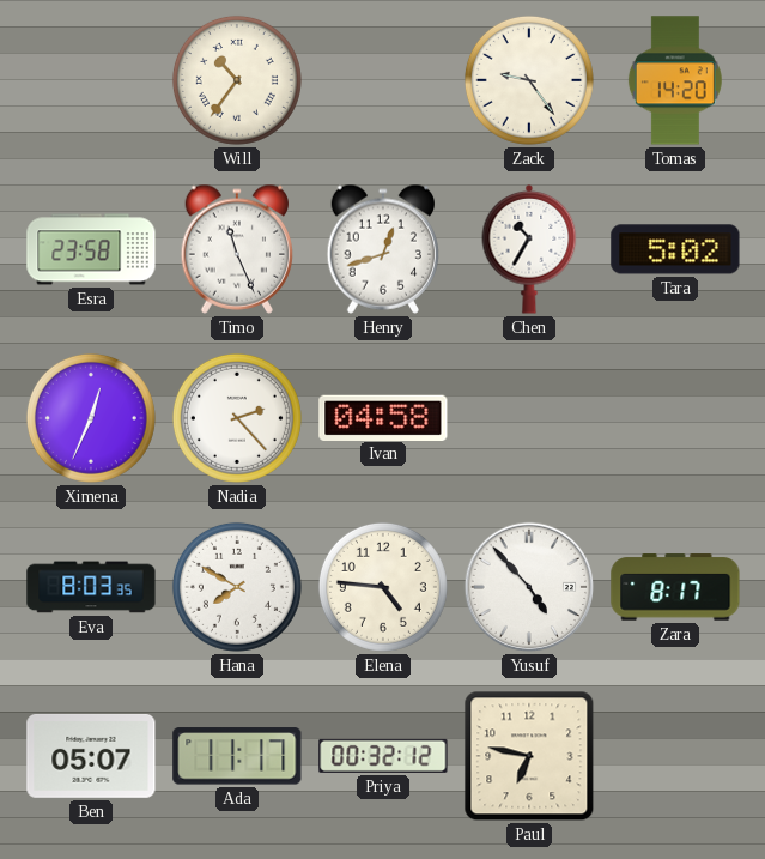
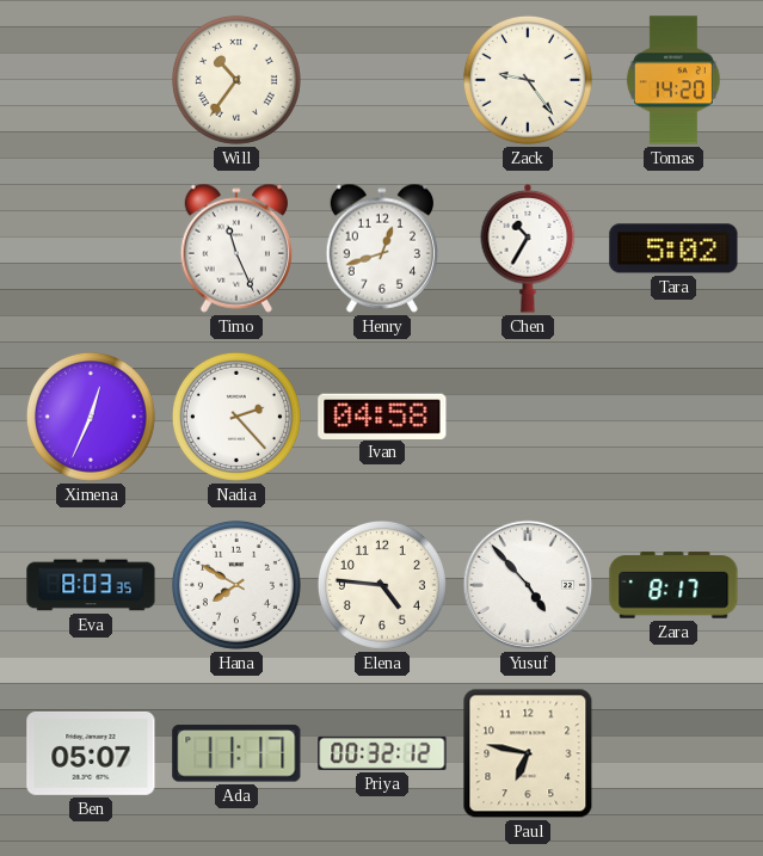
Esra: 23:58 -> none
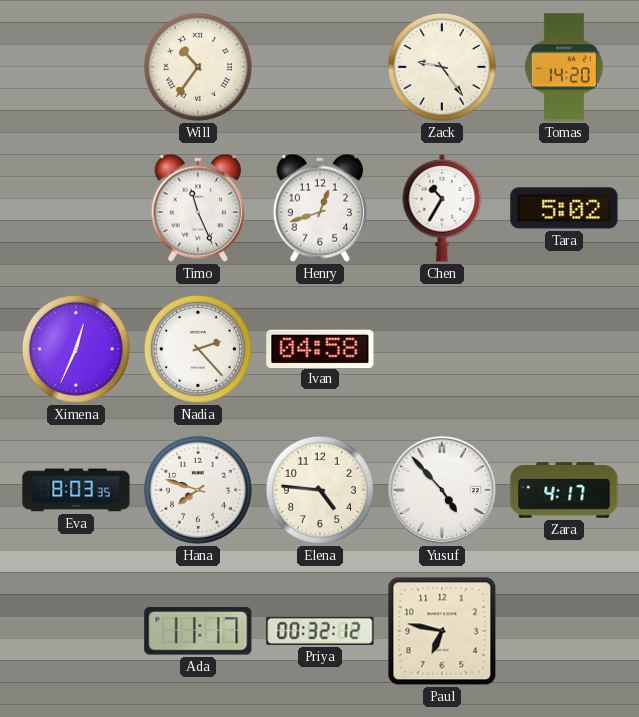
Hana: 7:50 -> 7:48
Zara: 8:17 -> 4:17
Ben: 05:07 -> none
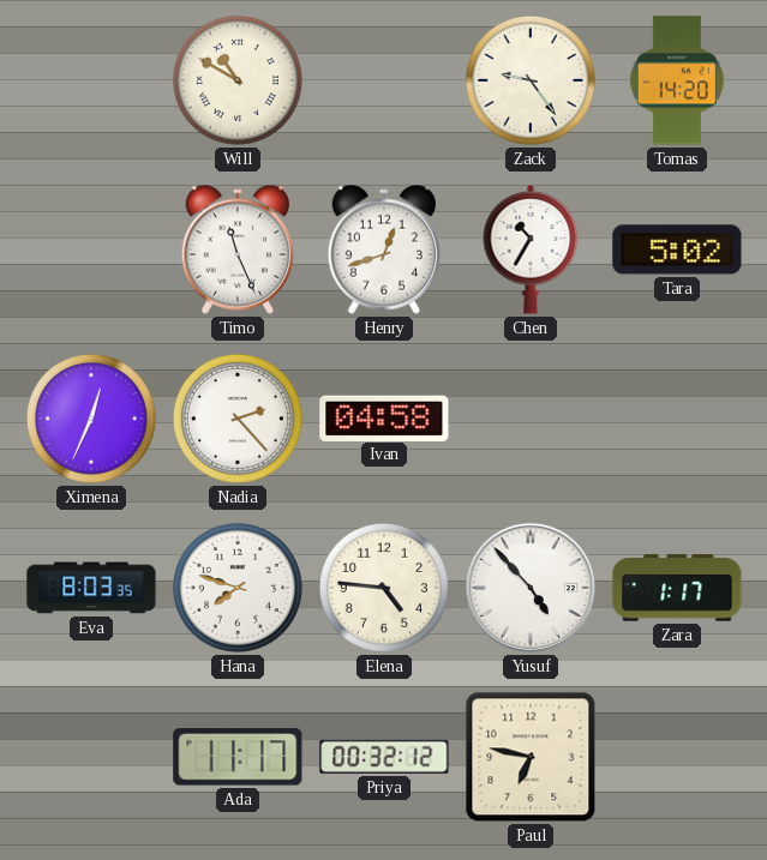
Will: 10:36 -> 10:50
Zara: 4:17 -> 1:17
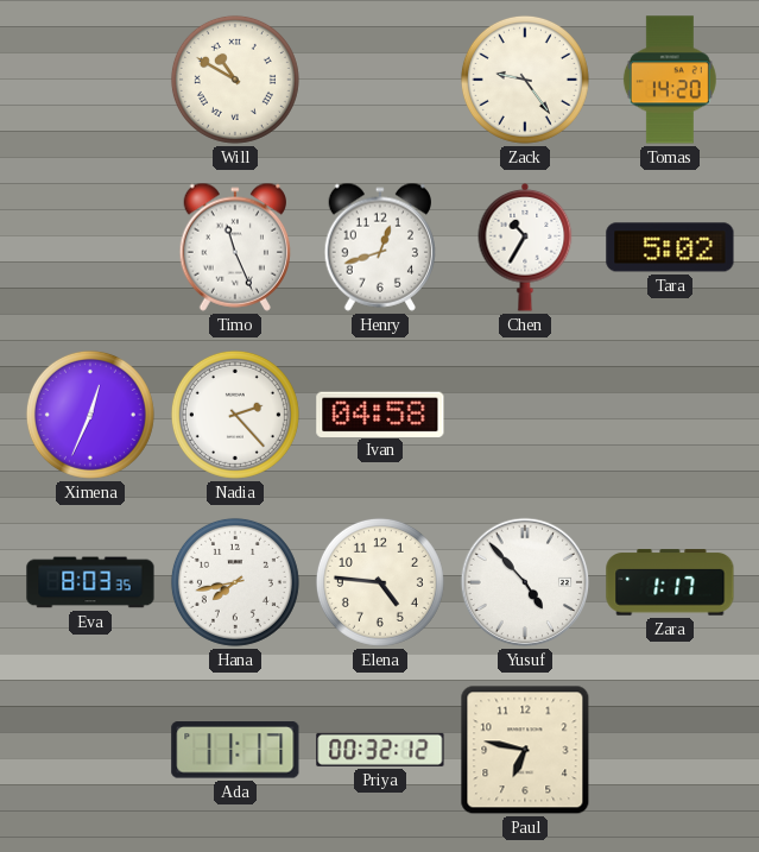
Hana: 7:48 -> 7:43
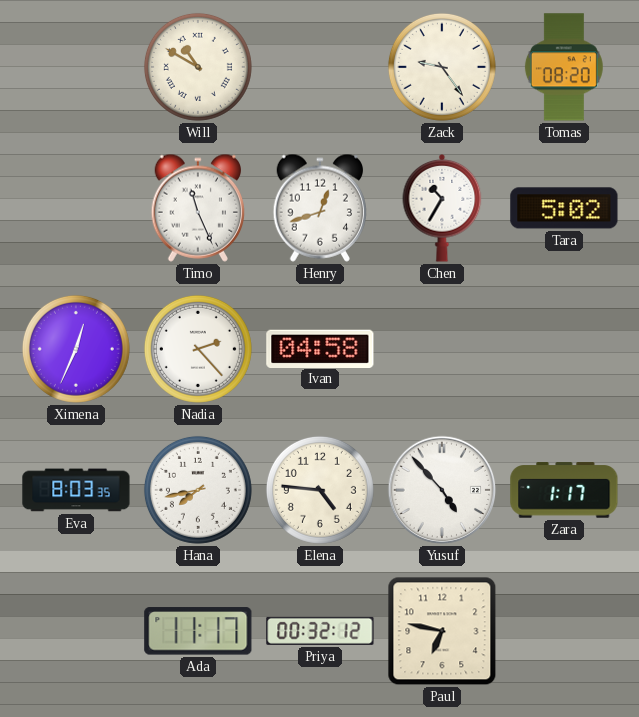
Tomas: 14:20 -> 08:20
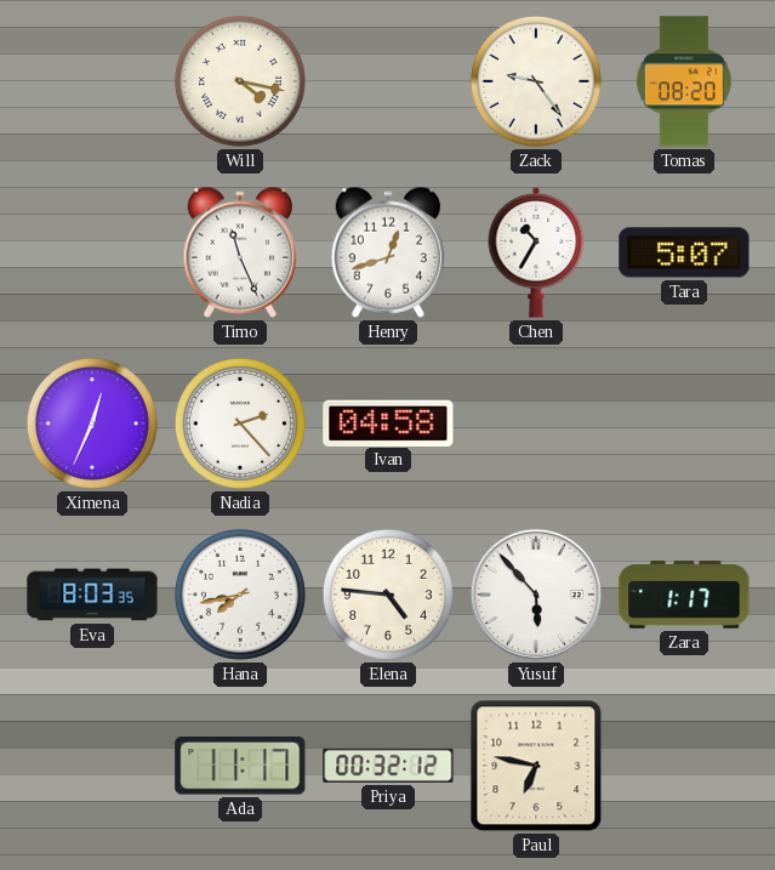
Will: 10:50 -> 4:17
Tara: 5:02 -> 5:07
Yusuf: 4:53 -> 5:53
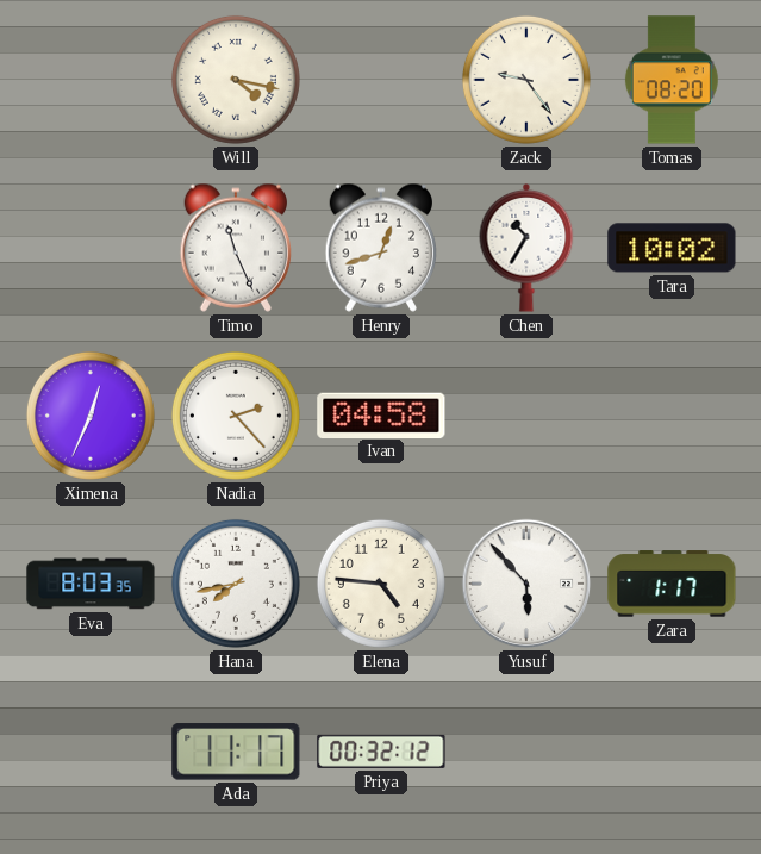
Tara: 5:07 -> 10:02
Paul: 6:47 -> none
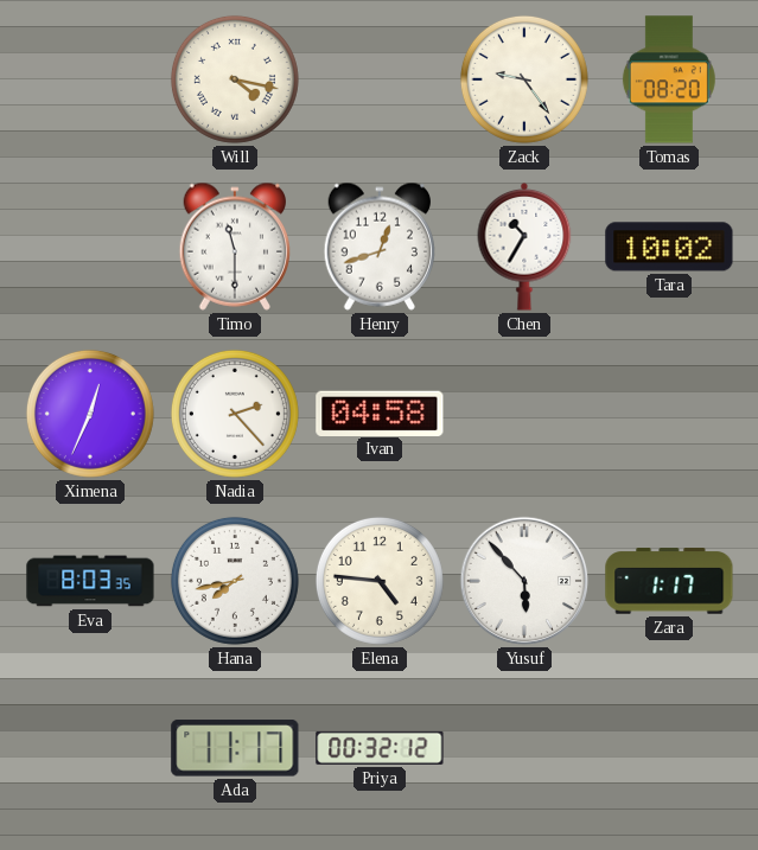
Timo: 11:26 -> 11:30
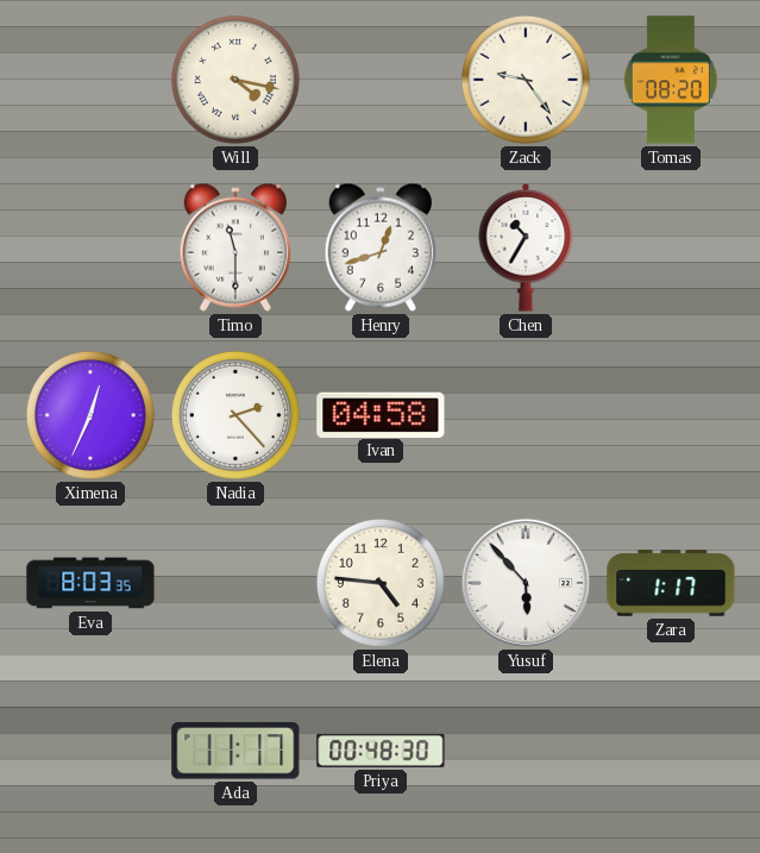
Tara: 10:02 -> none
Hana: 7:43 -> none
Priya: 00:32 -> 00:48
